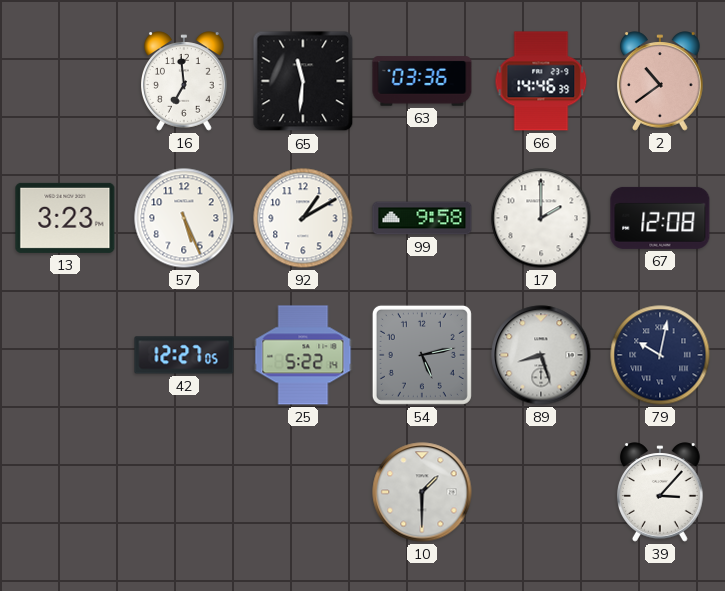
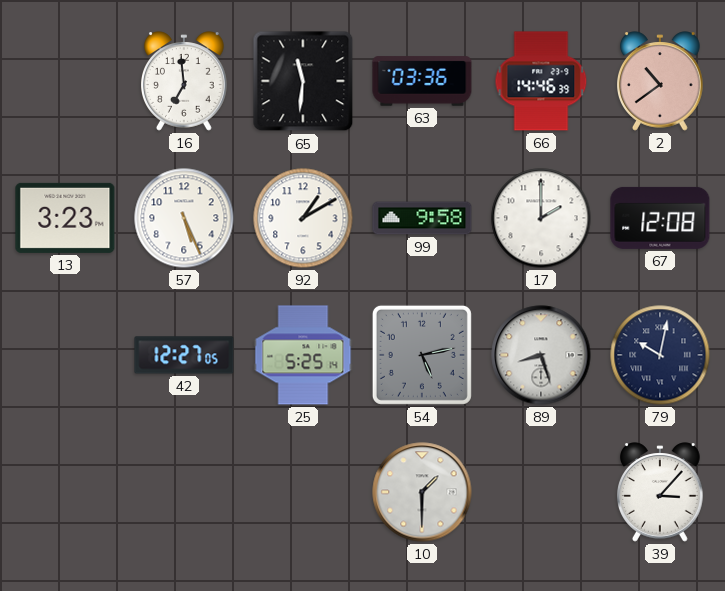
25: 5:22 -> 5:25
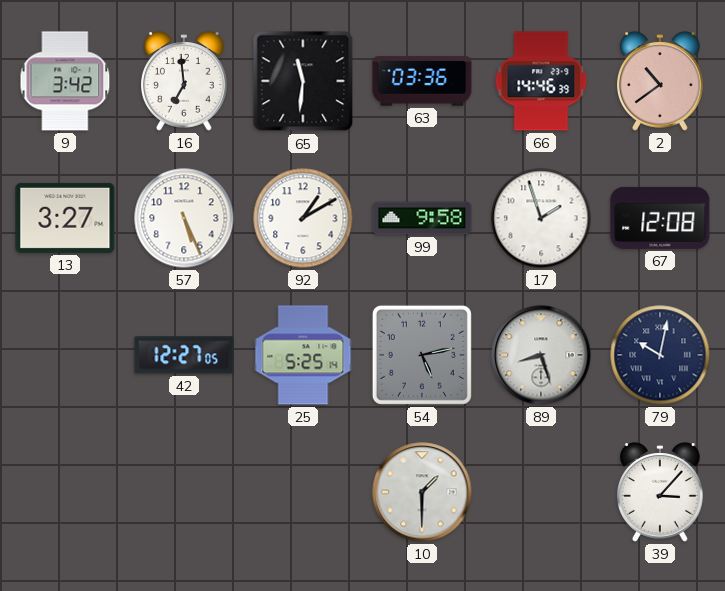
9: none -> 3:42
13: 3:23 -> 3:27
17: 2:00 -> 1:57
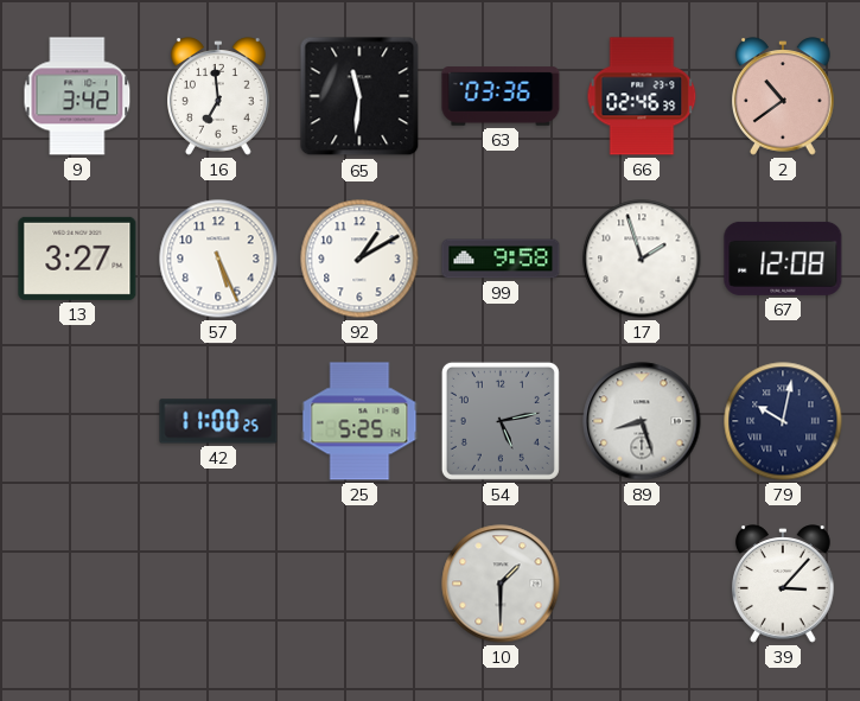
66: 14:46 -> 02:46
42: 12:27 -> 11:00
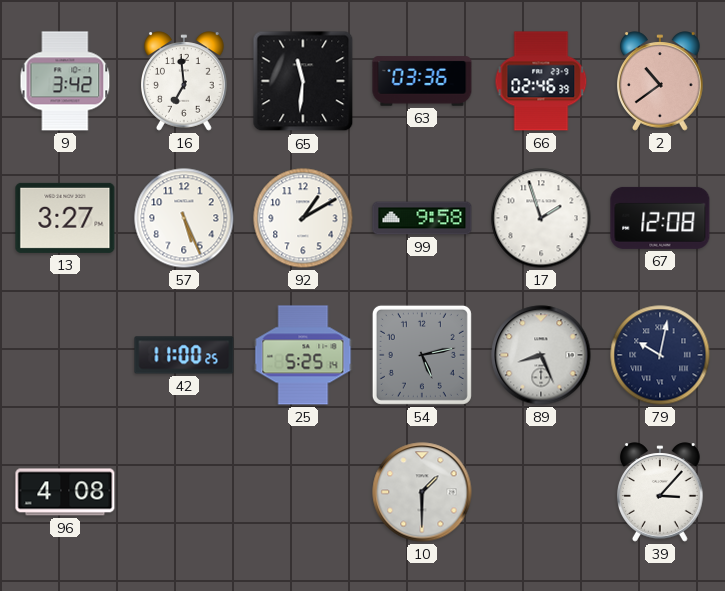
89: 8:27 -> 8:26
96: none -> 4:08
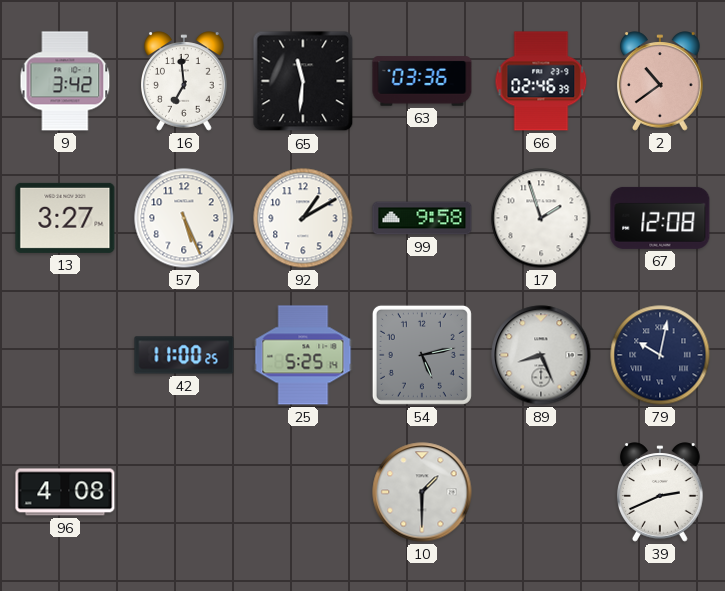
39: 3:07 -> 2:41
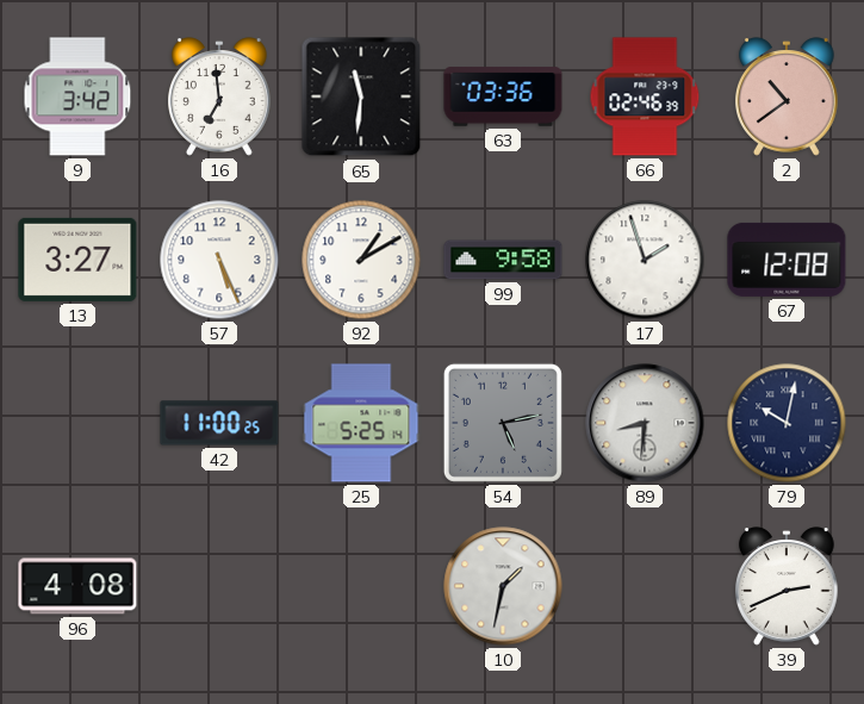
89: 8:26 -> 8:31
10: 1:30 -> 1:32
